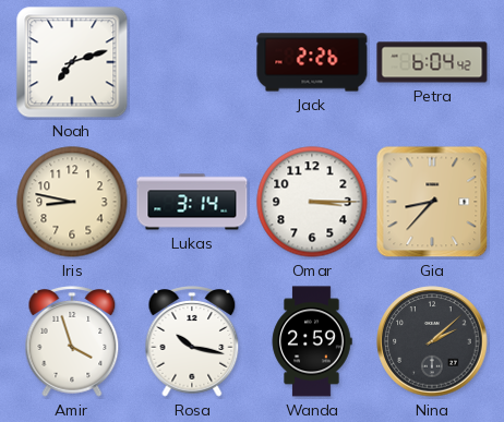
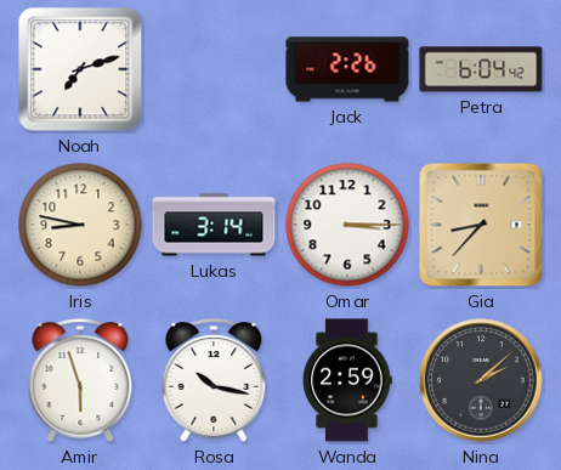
Amir: 3:57 -> 5:57
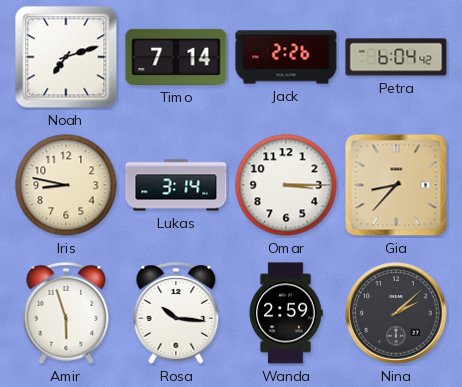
Timo: none -> 7:14
Rosa: 10:17 -> 10:16
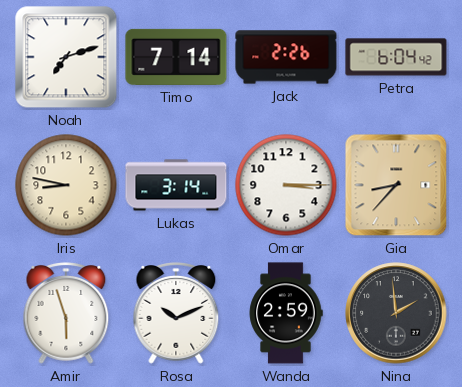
Rosa: 10:16 -> 10:11
Nina: 2:08 -> 1:59
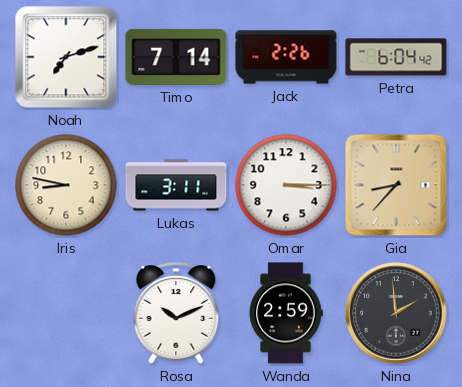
Lukas: 3:14 -> 3:11
Amir: 5:57 -> none
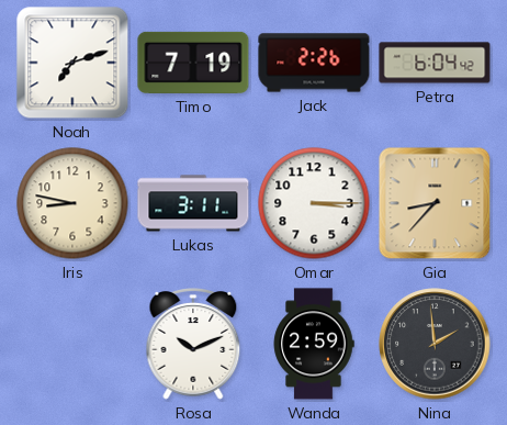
Timo: 7:14 -> 7:19
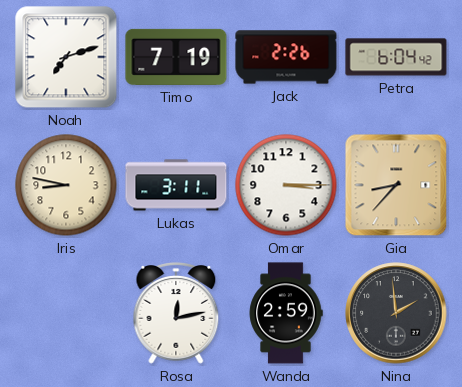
Rosa: 10:11 -> 12:13
